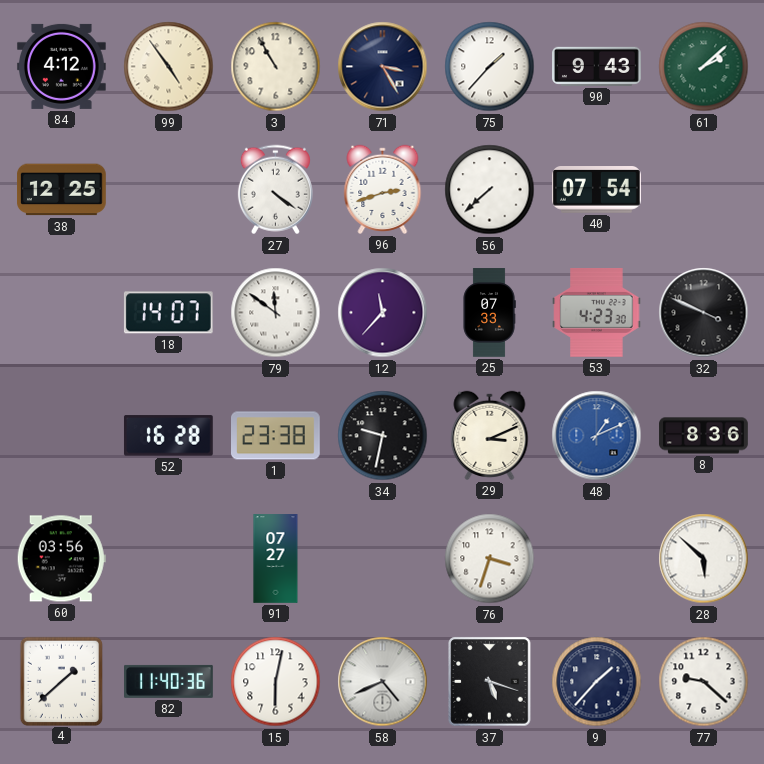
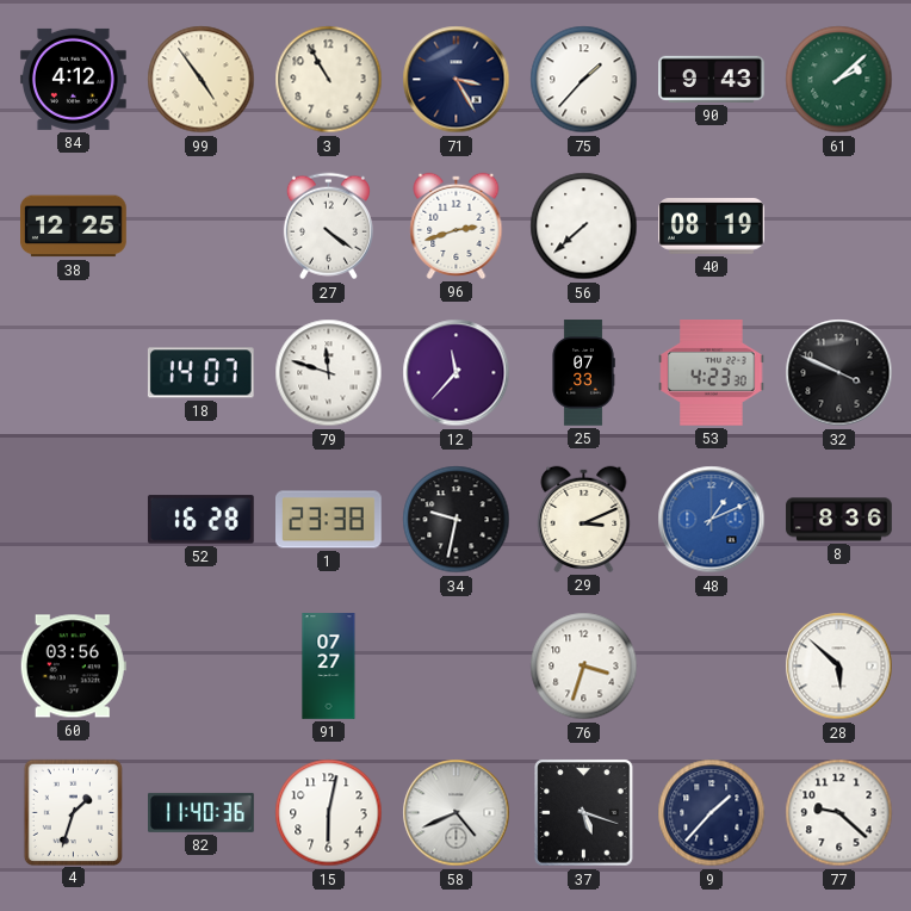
40: 07:54 -> 08:19
79: 11:51 -> 11:48
4: 1:38 -> 1:33
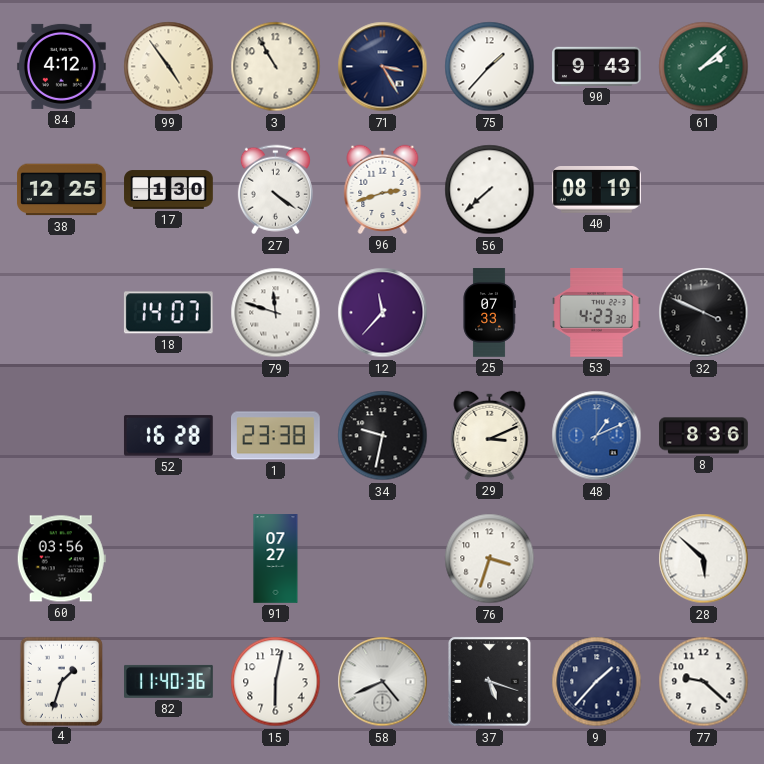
17: none -> 1:30
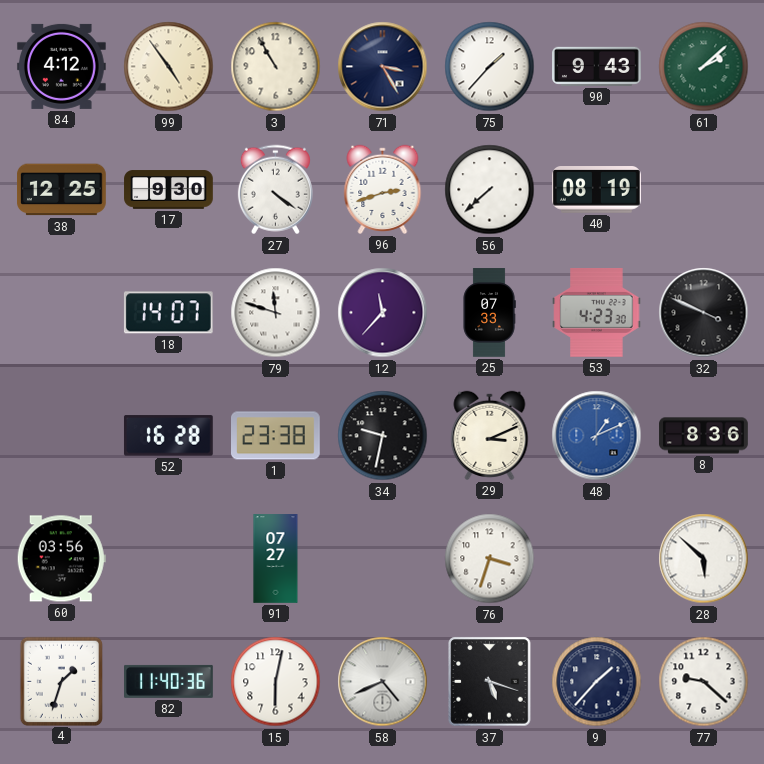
17: 1:30 -> 9:30
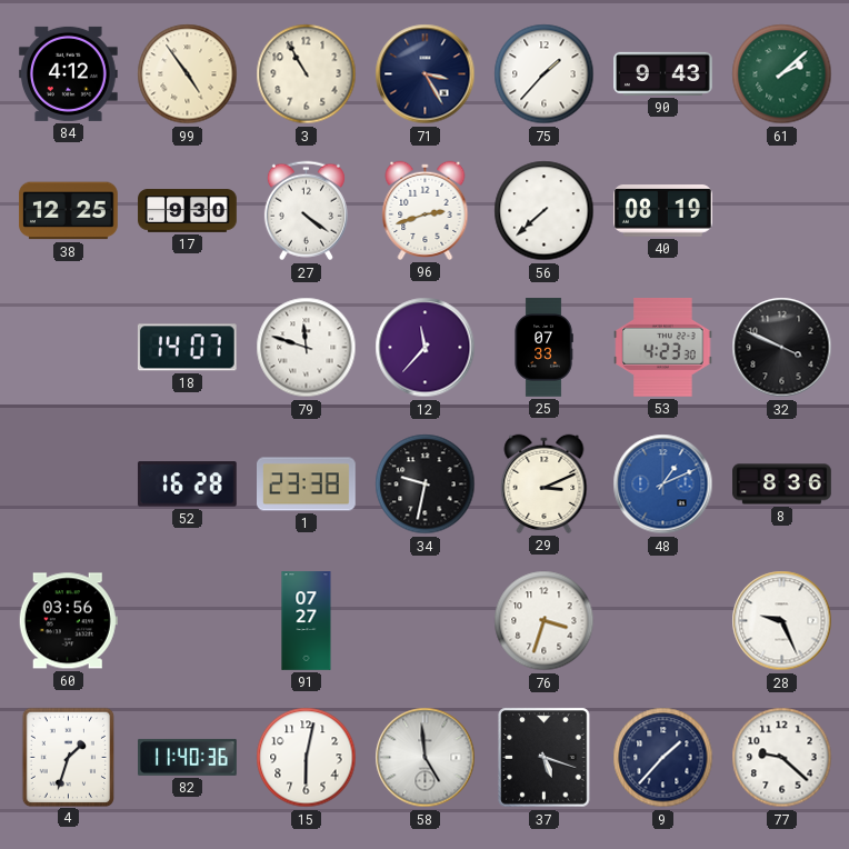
28: 5:52 -> 9:26
58: 4:41 -> 4:59
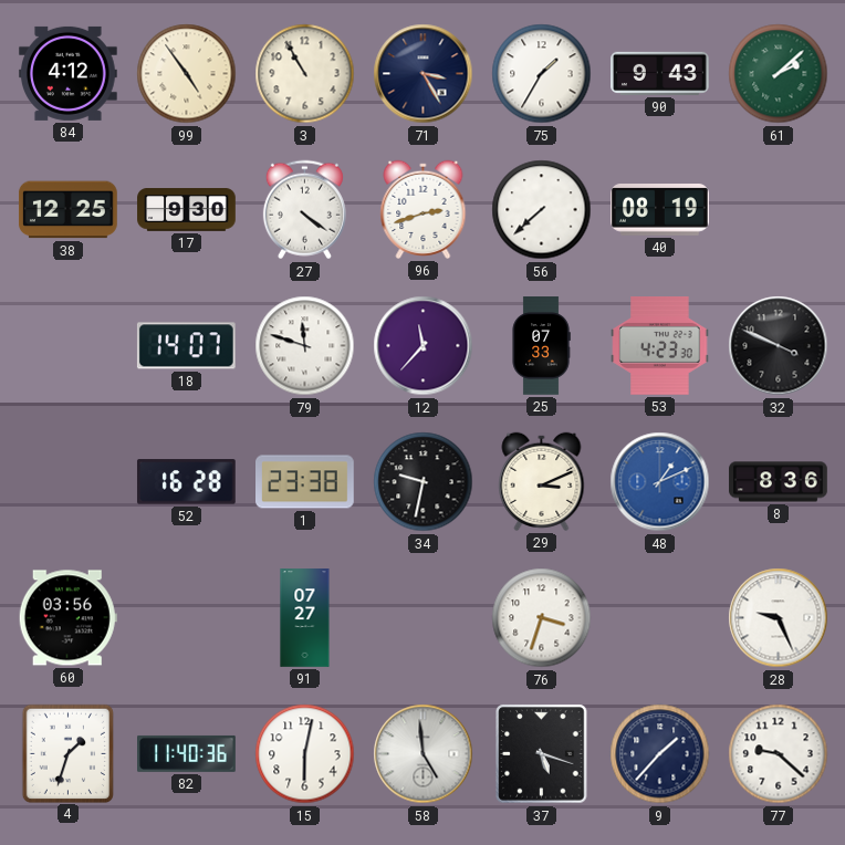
75: 1:37 -> 1:35
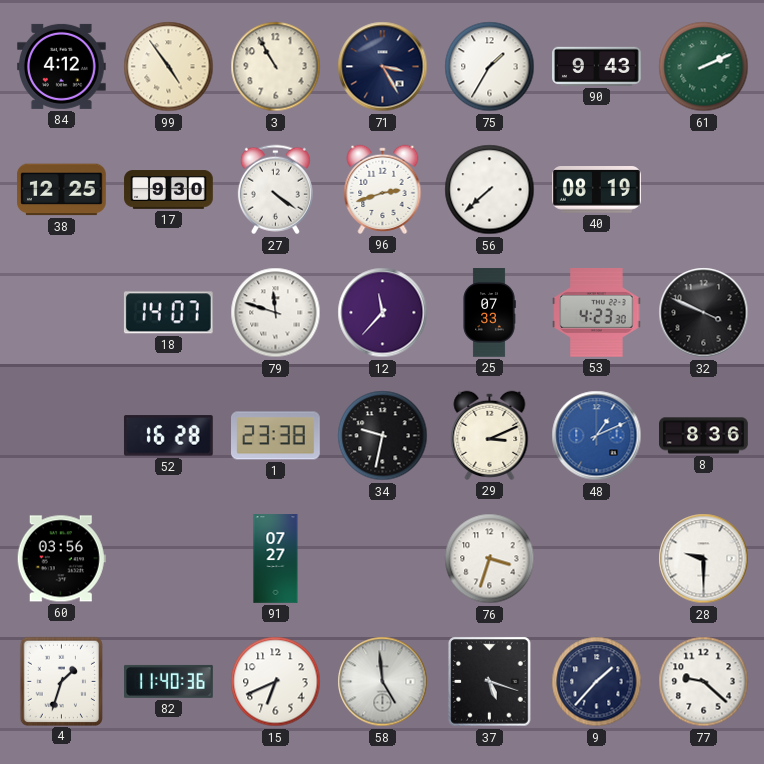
61: 2:08 -> 2:11
28: 9:26 -> 9:30
15: 6:02 -> 6:41
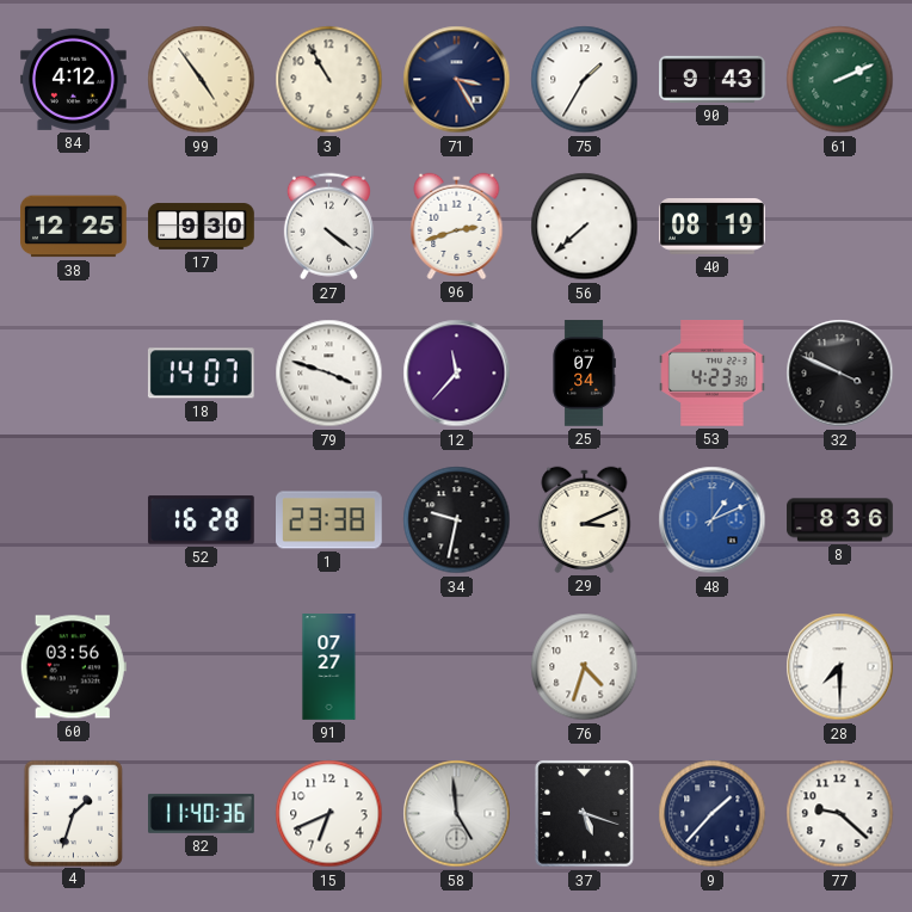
79: 11:48 -> 3:48
25: 07:33 -> 07:34
76: 3:33 -> 4:33
28: 9:30 -> 7:30
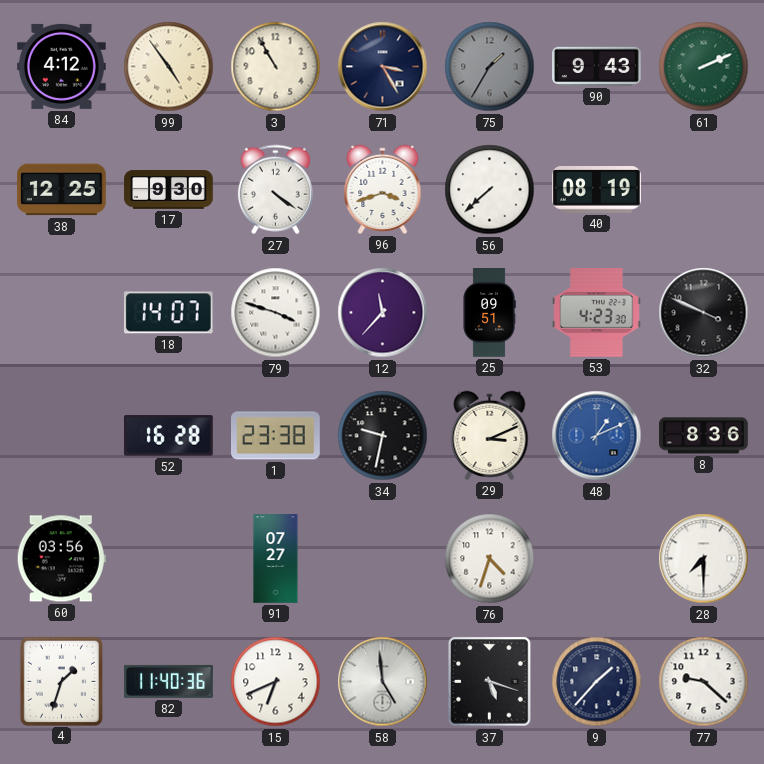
75 dial: white -> grey
96: 2:42 -> 3:42
25: 07:34 -> 09:51
